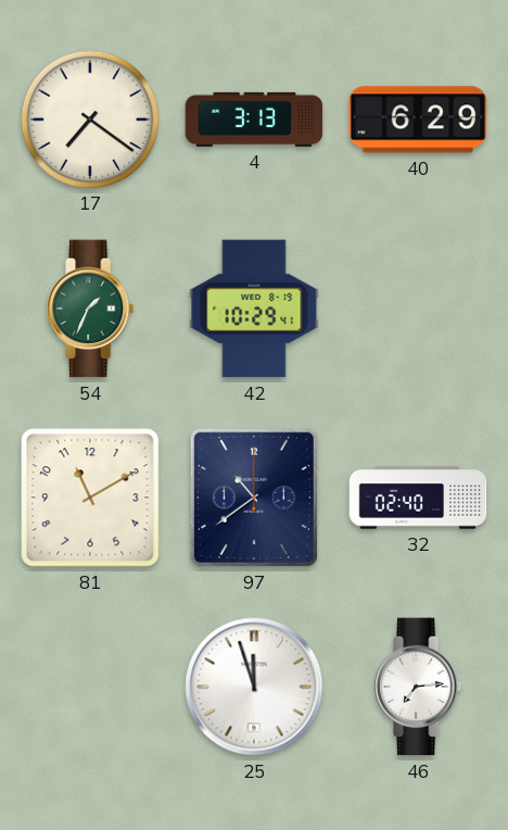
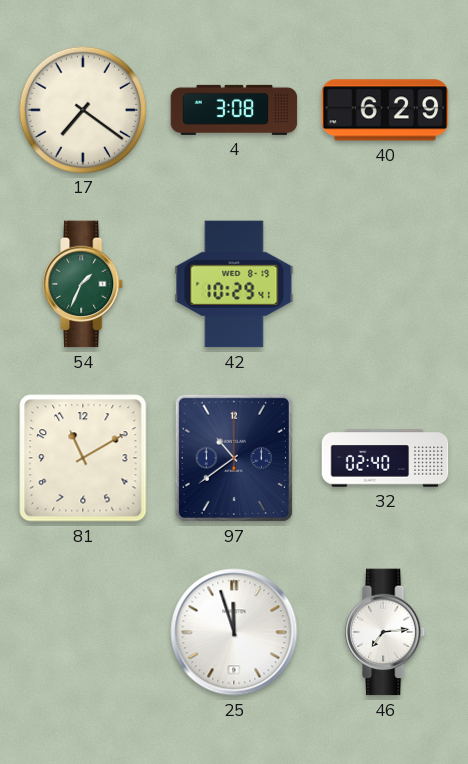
4: 3:13 -> 3:08
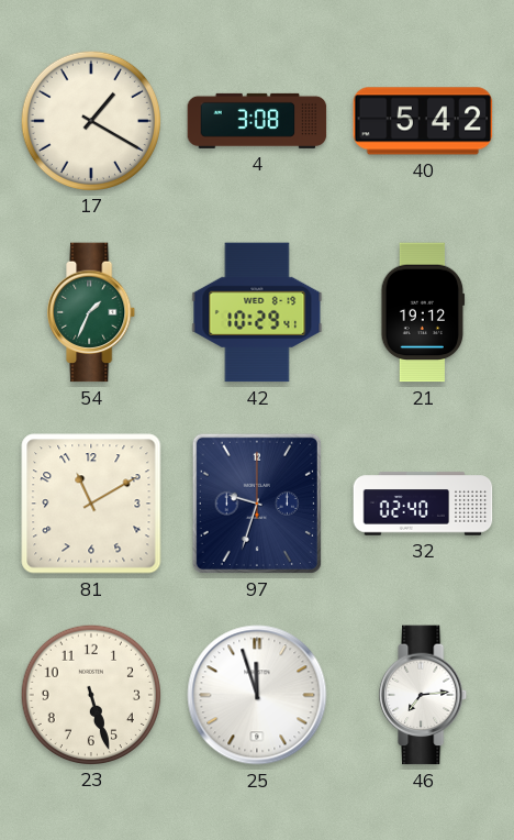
17: 7:21 -> 1:20
40: 6:29 -> 5:42
21: none -> 19:12
97: 10:39 -> 9:33
23: none -> 5:27
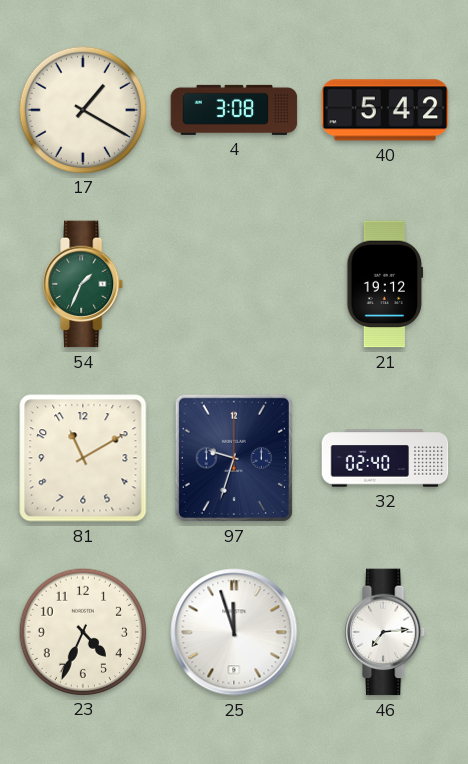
42: 10:29 -> none
23: 5:27 -> 4:34
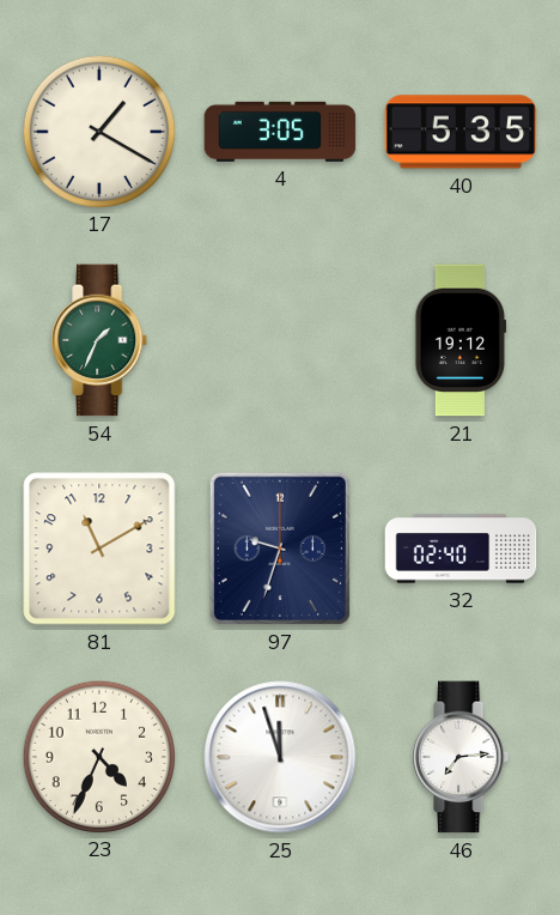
4: 3:08 -> 3:05
40: 5:42 -> 5:35
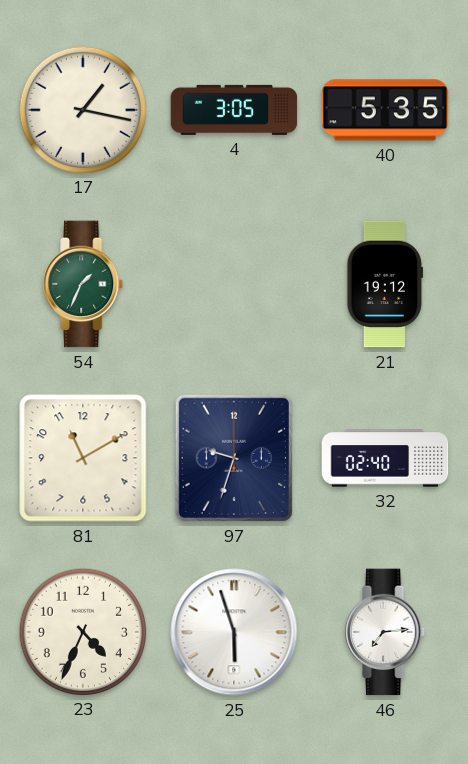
17: 1:20 -> 1:17
25: 11:57 -> 5:57
